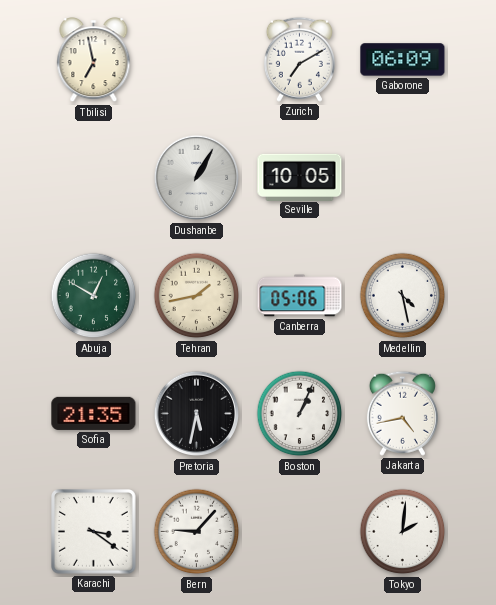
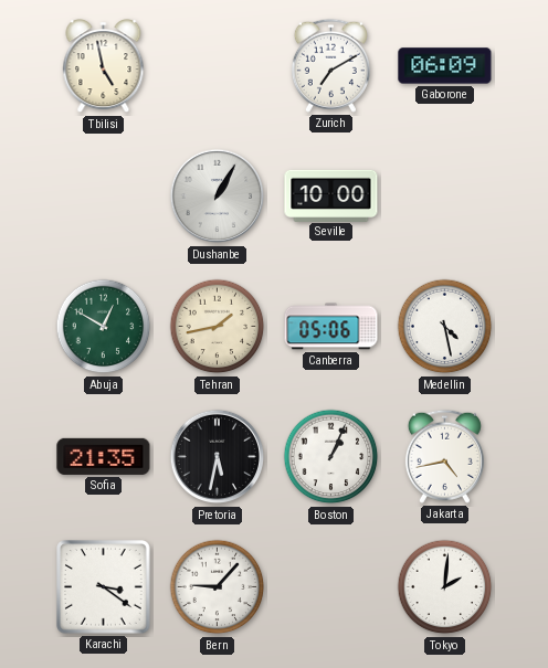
Tbilisi: 6:58 -> 4:58
Seville: 10:05 -> 10:00
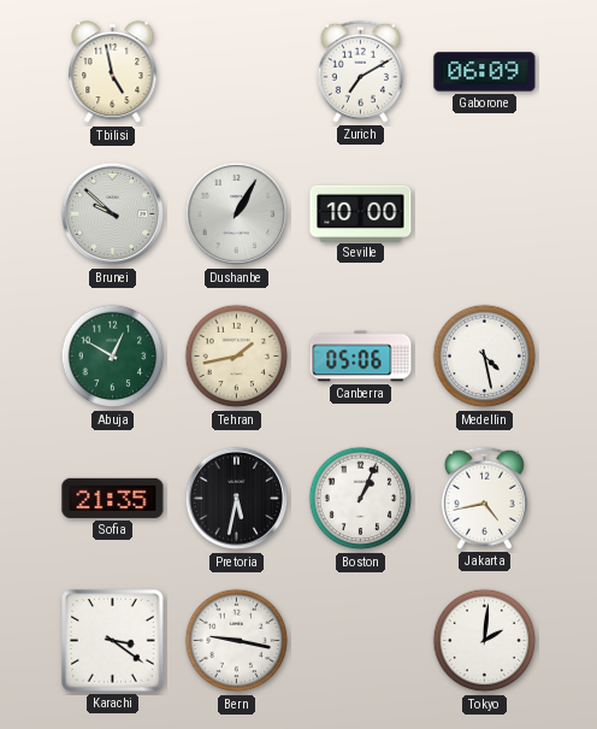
Brunei: none -> 9:52
Bern: 9:07 -> 9:17
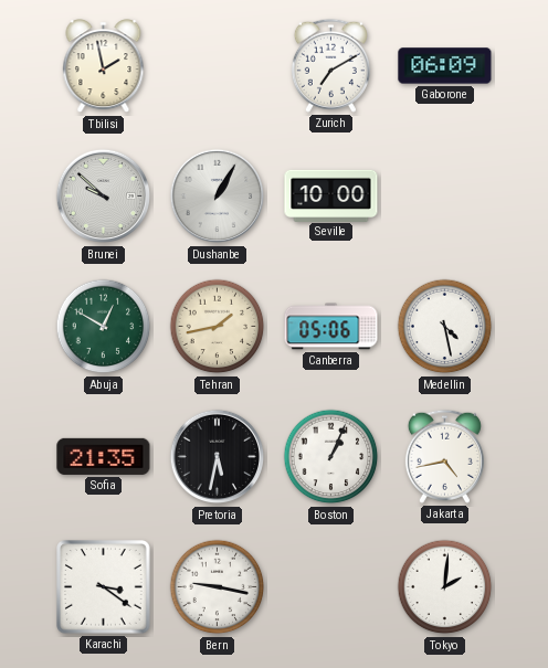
Tbilisi: 4:58 -> 1:58
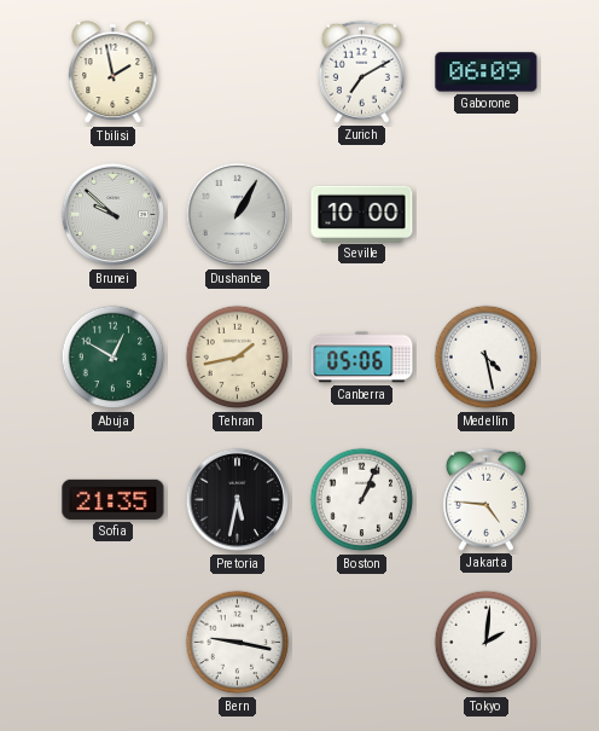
Jakarta: 4:43 -> 4:46
Karachi: 3:21 -> none
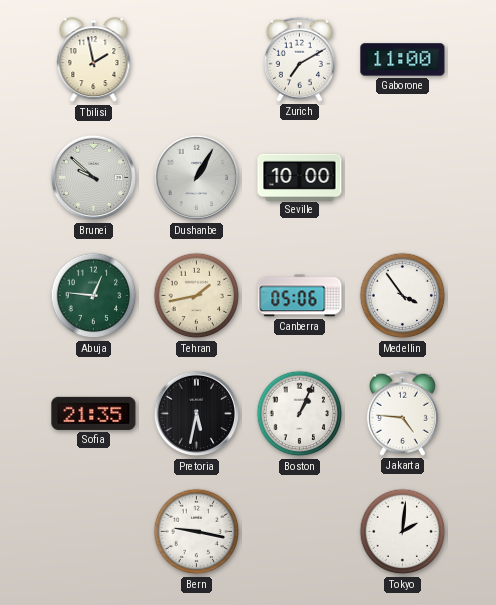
Gaborone: 06:09 -> 11:00
Abuja: 12:50 -> 12:46
Medellin: 4:28 -> 3:54
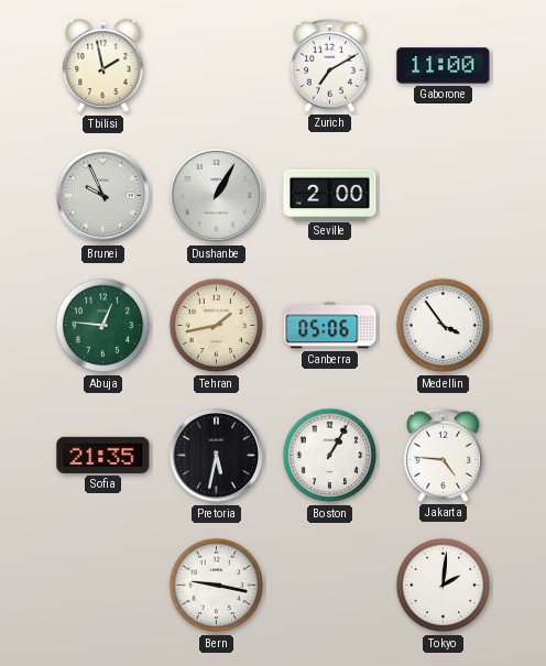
Brunei: 9:52 -> 9:56
Seville: 10:00 -> 2:00
Boston: 1:04 -> 1:05
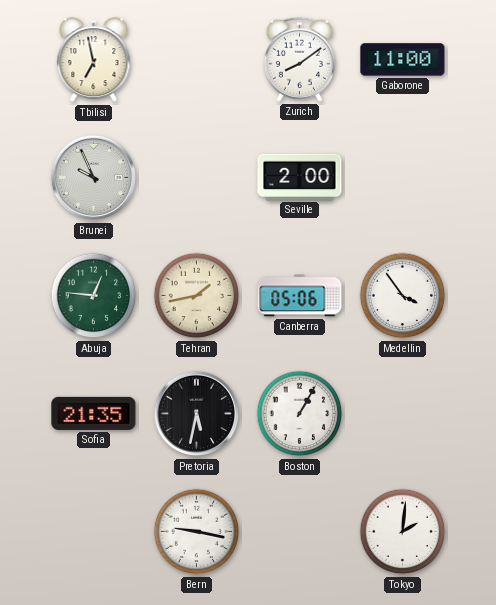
Tbilisi: 1:58 -> 6:58
Zurich: 7:10 -> 8:09
Dushanbe: 1:05 -> none
Jakarta: 4:46 -> none
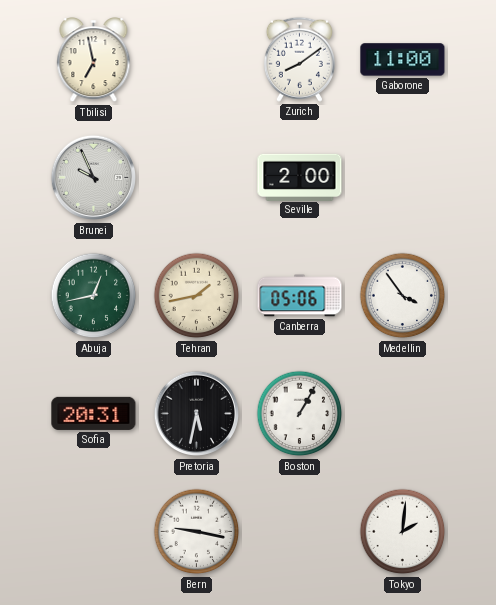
Abuja: 12:46 -> 12:43
Sofia: 21:35 -> 20:31
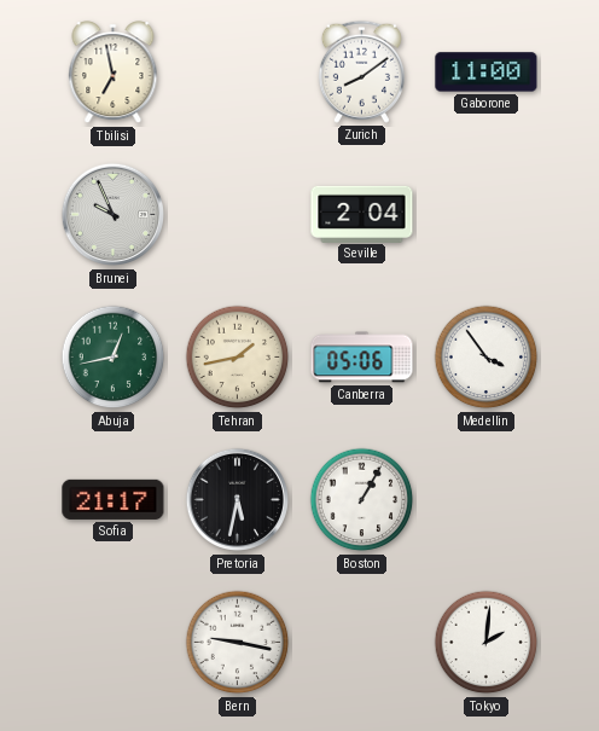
Seville: 2:00 -> 2:04
Sofia: 20:31 -> 21:17
